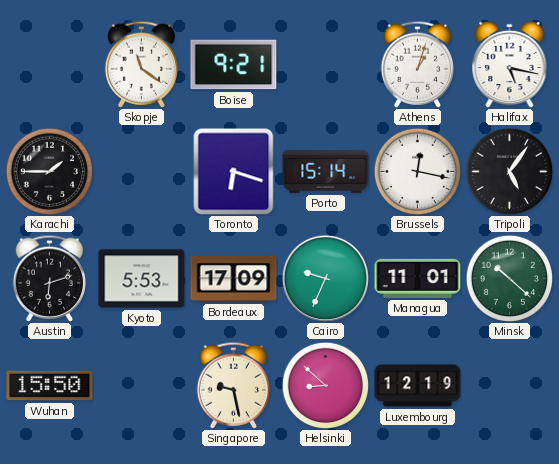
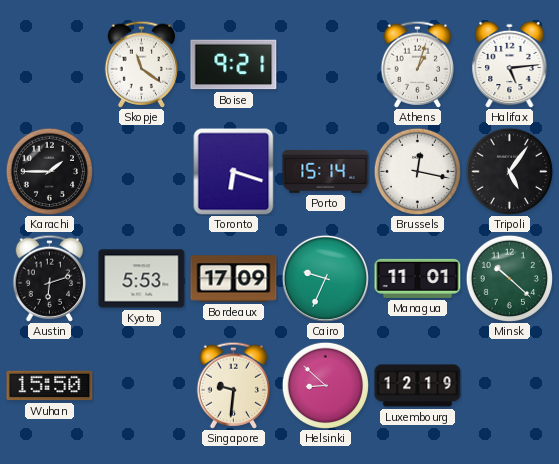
Halifax: 5:17 -> 5:14
Singapore: 9:28 -> 9:31
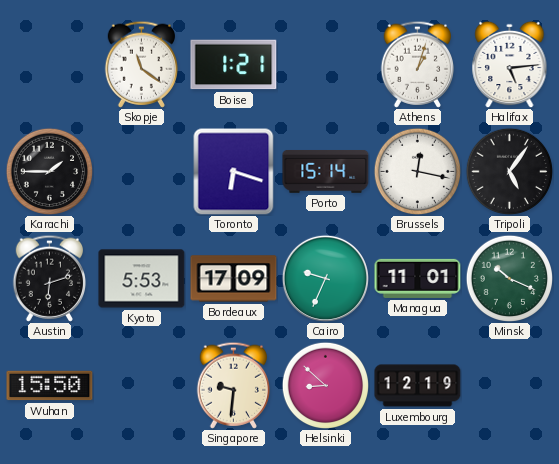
Boise: 9:21 -> 1:21
Minsk: 10:22 -> 10:19
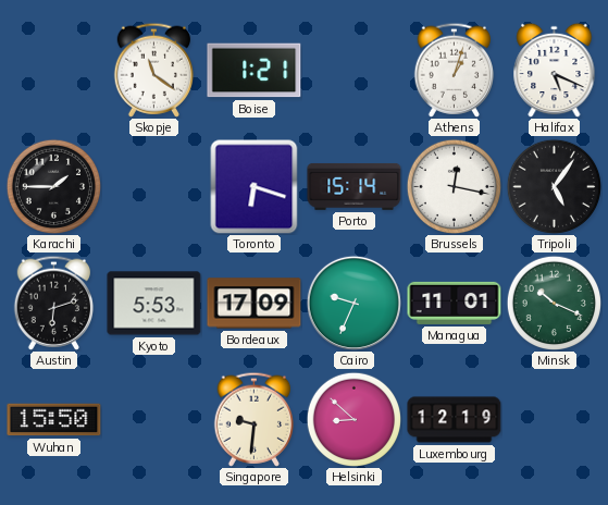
Halifax: 5:14 -> 5:19
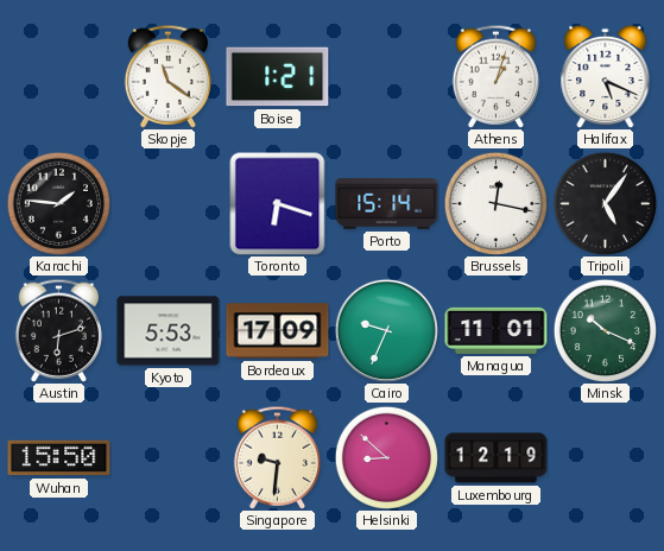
Karachi: 1:45 -> 1:46
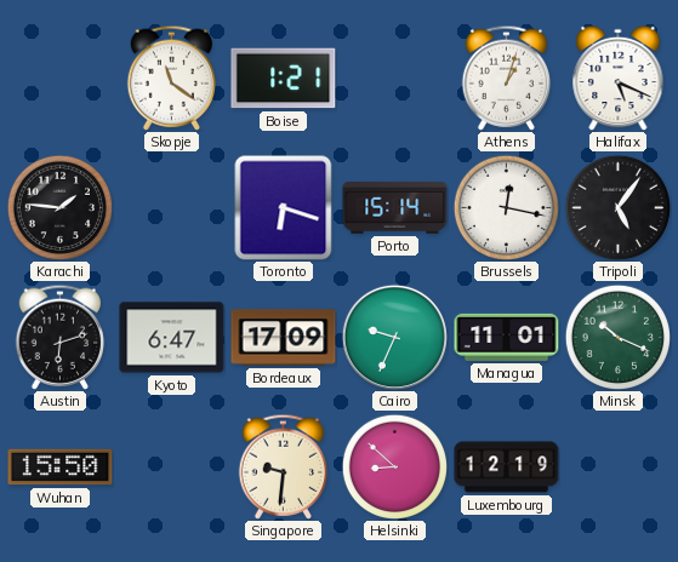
Kyoto: 5:53 -> 6:47
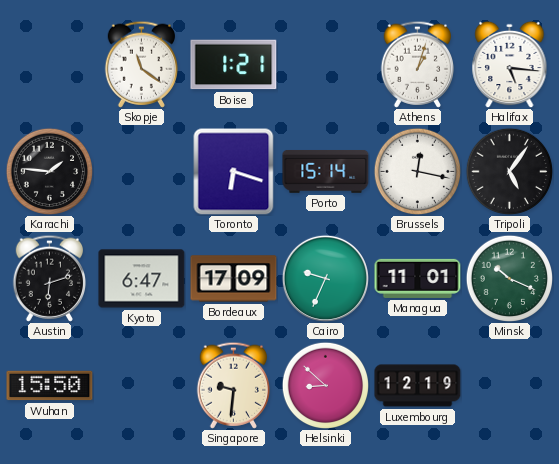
Halifax: 5:19 -> 5:16
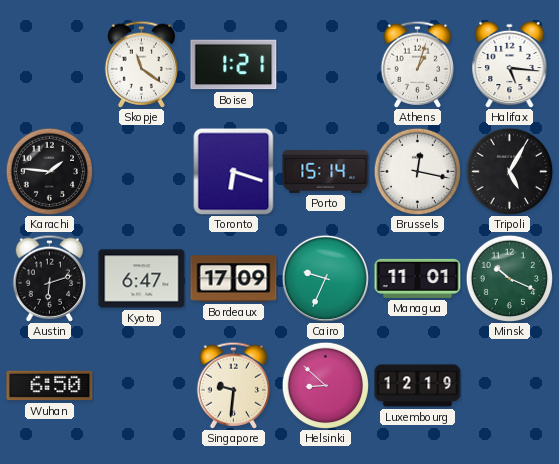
Tripoli: 5:06 -> 5:05
Wuhan: 15:50 -> 6:50
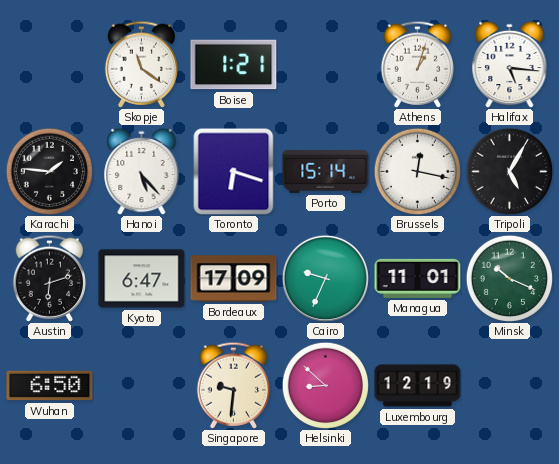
Hanoi: none -> 5:23
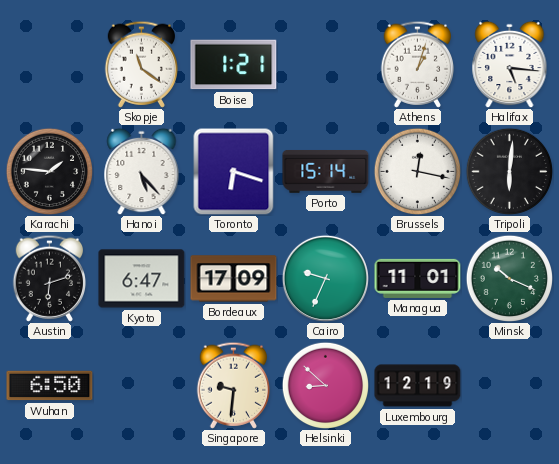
Tripoli: 5:05 -> 6:01
